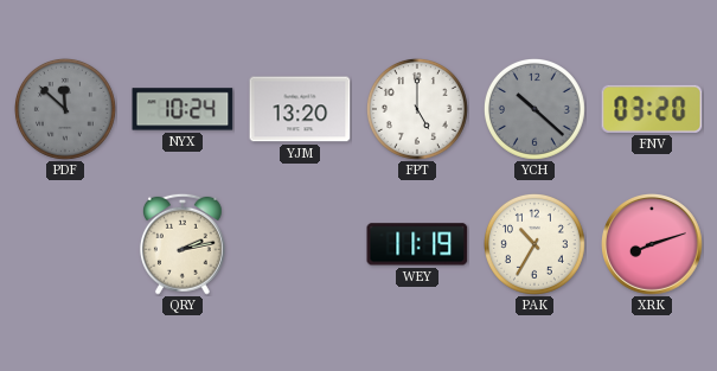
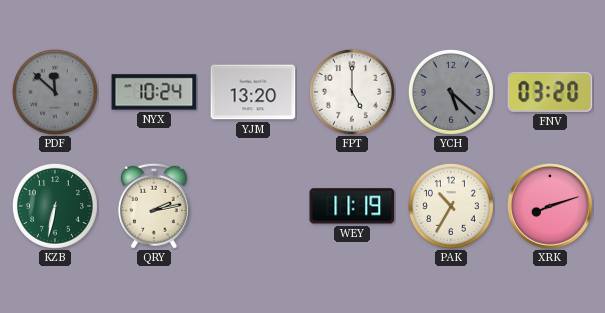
YCH: 10:22 -> 5:22
KZB: none -> 6:32
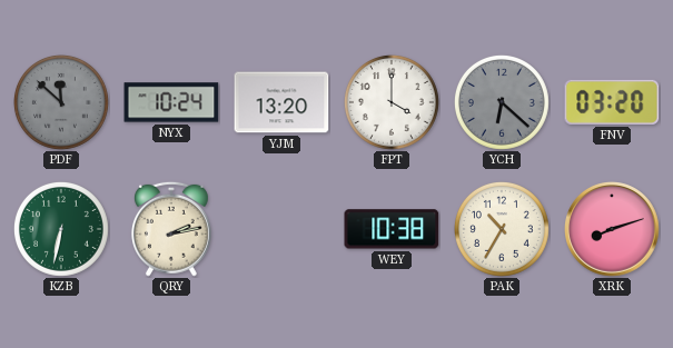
FPT: 5:00 -> 4:00
YCH: 5:22 -> 6:22
WEY: 11:19 -> 10:38
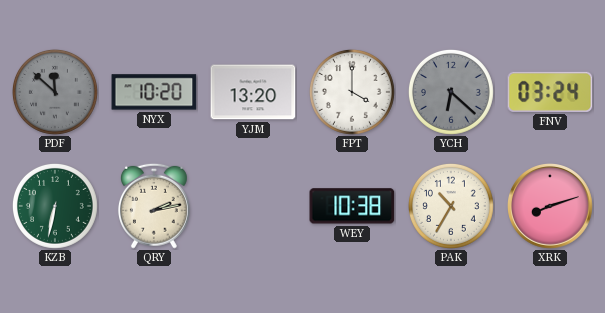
NYX: 10:24 -> 10:20
FNV: 03:20 -> 03:24
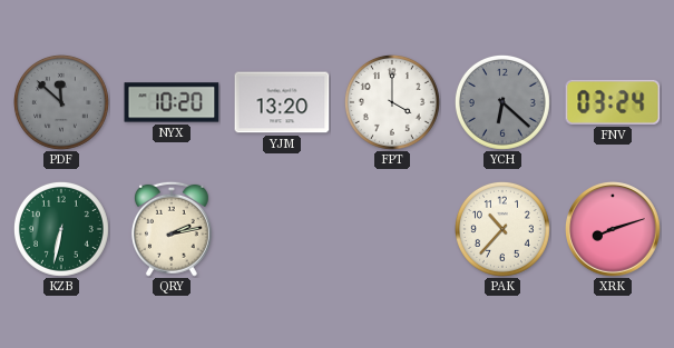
WEY: 10:38 -> none
PAK: 10:35 -> 10:37
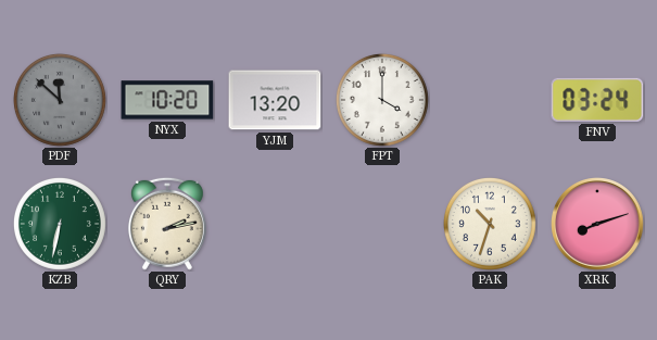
YCH: 6:22 -> none
PAK: 10:37 -> 10:33
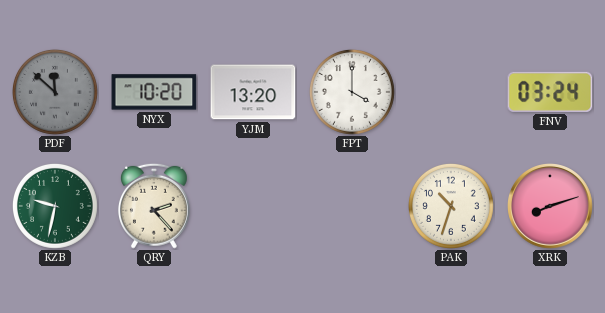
KZB: 6:32 -> 9:32
QRY: 2:13 -> 2:23
